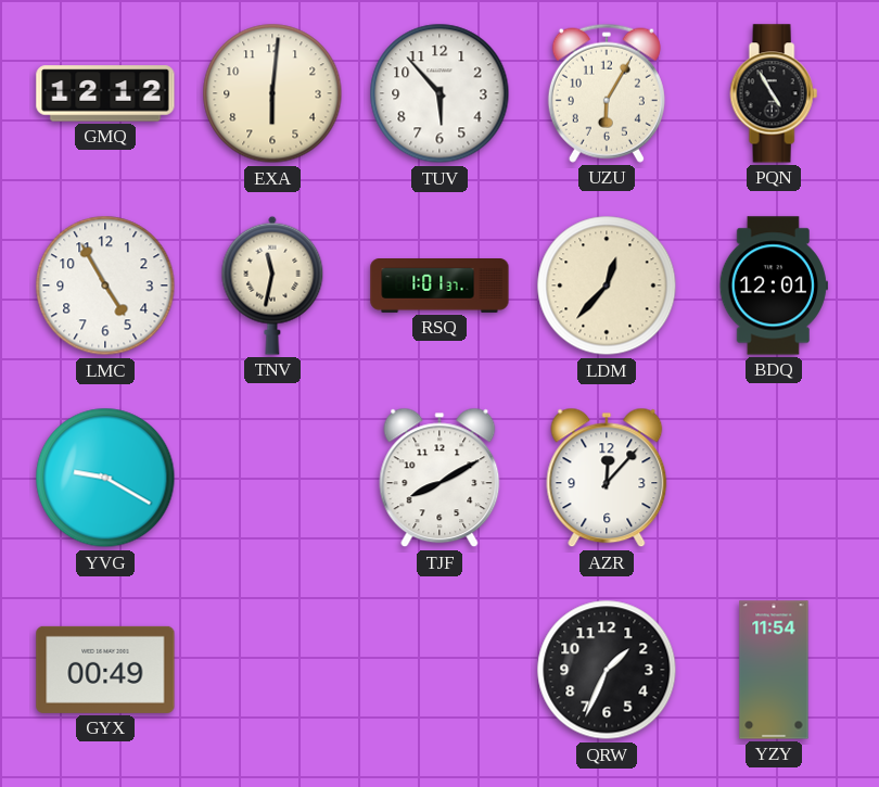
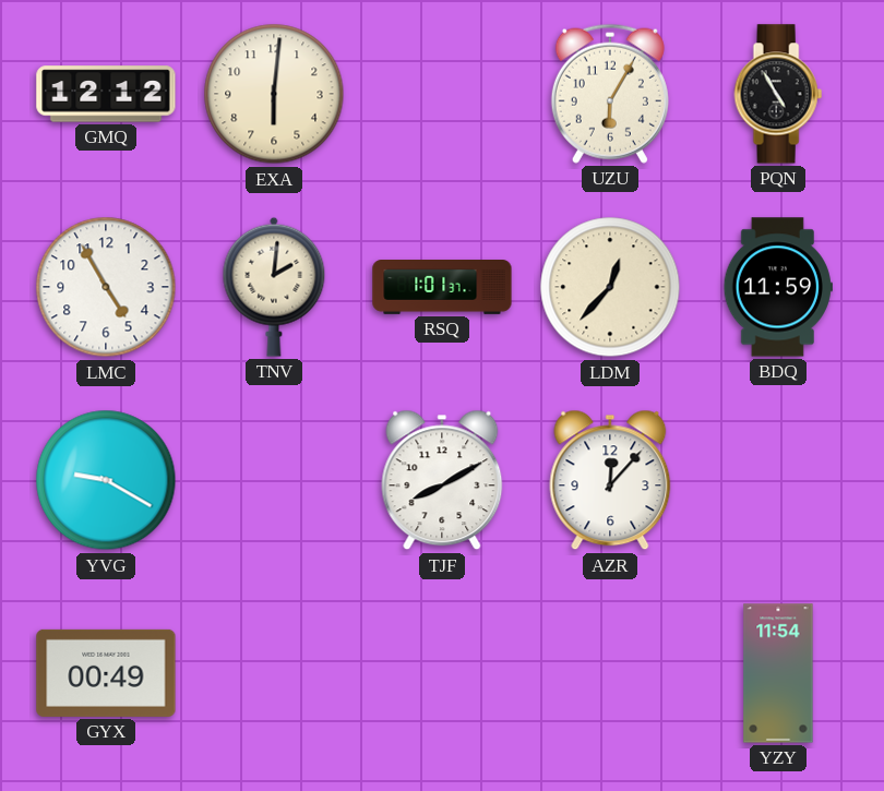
TUV: 5:53 -> none
TNV: 11:32 -> 2:01
BDQ: 12:01 -> 11:59
QRW: 1:34 -> none
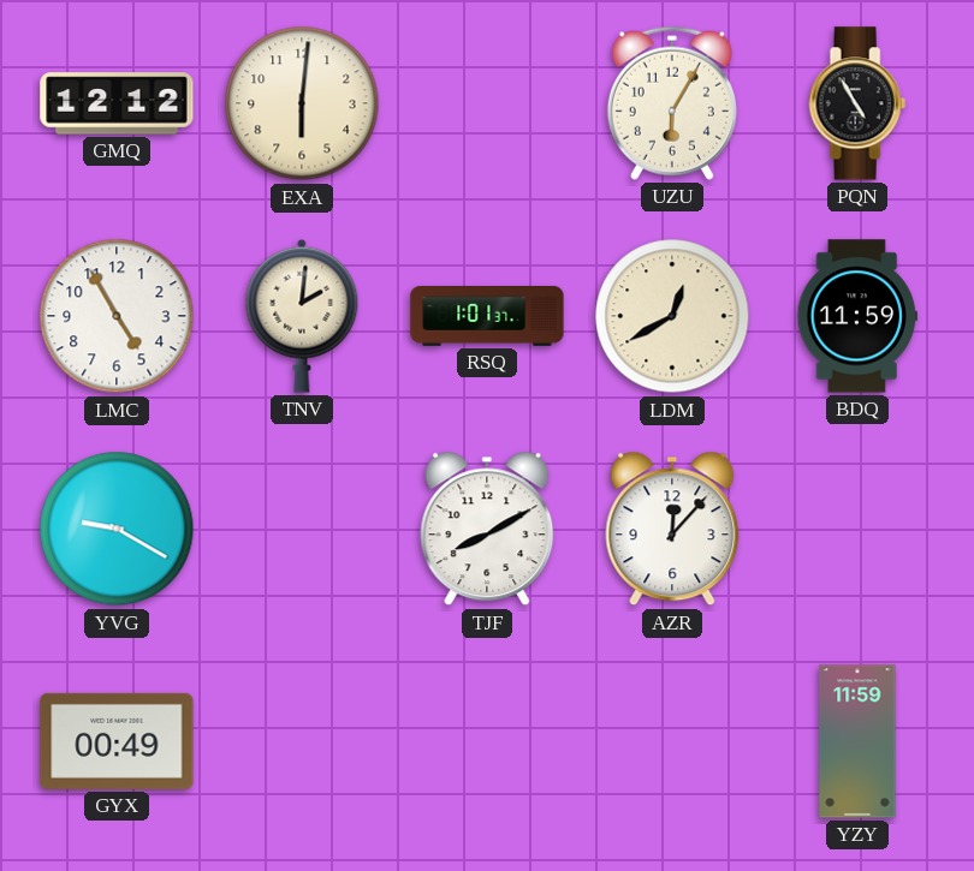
LDM: 12:37 -> 12:40
YZY: 11:54 -> 11:59
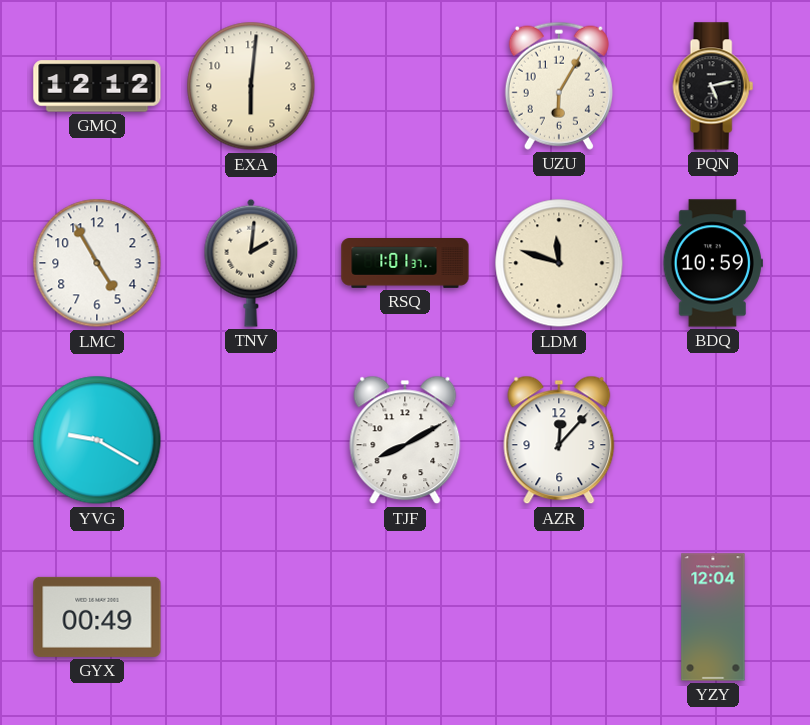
PQN: 4:55 -> 5:13
LDM: 12:40 -> 11:48
BDQ: 11:59 -> 10:59
YZY: 11:59 -> 12:04
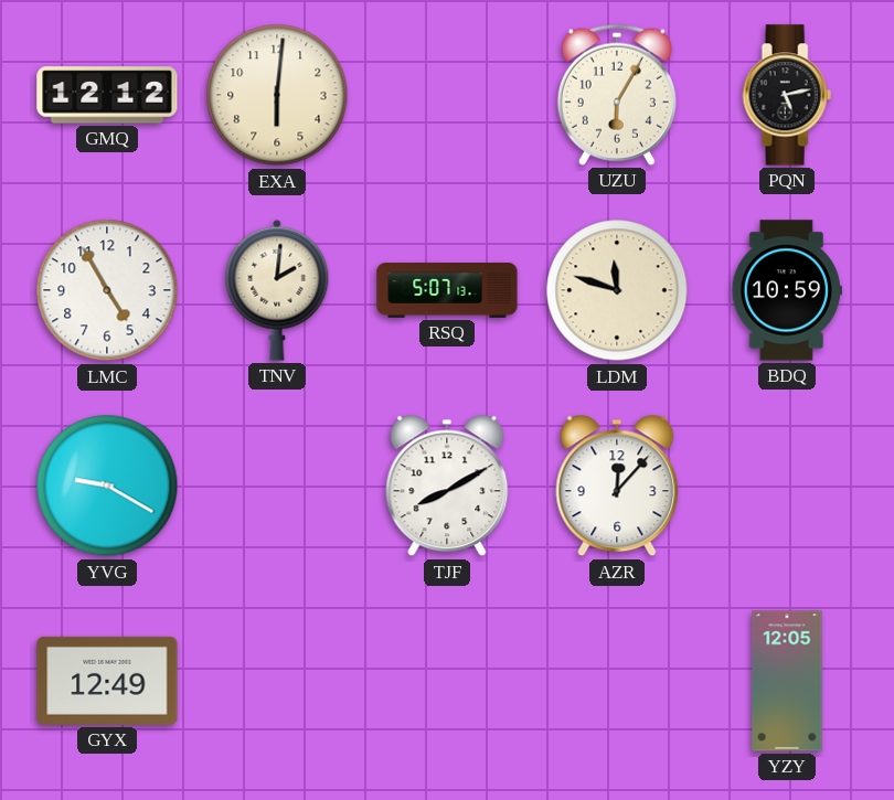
RSQ: 1:01 -> 5:07
GYX: 00:49 -> 12:49
YZY: 12:04 -> 12:05
